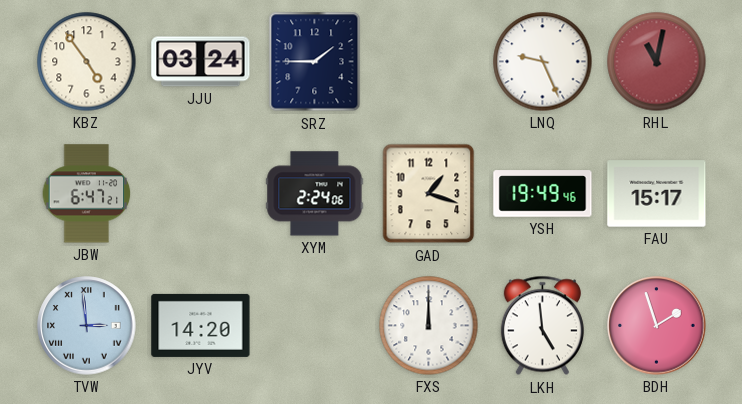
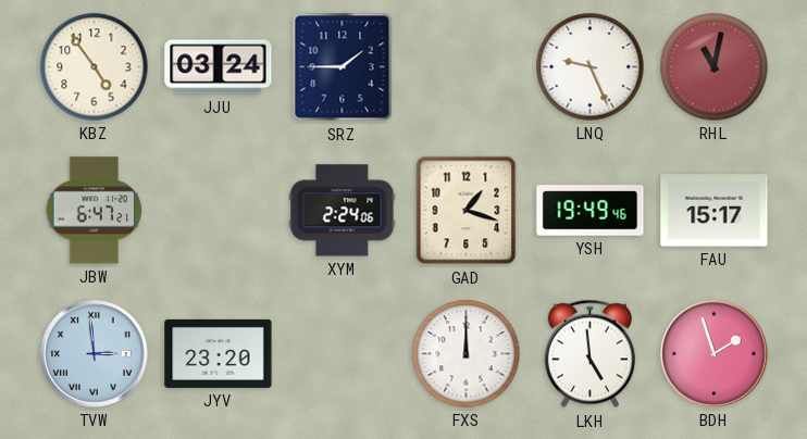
JYV: 14:20 -> 23:20
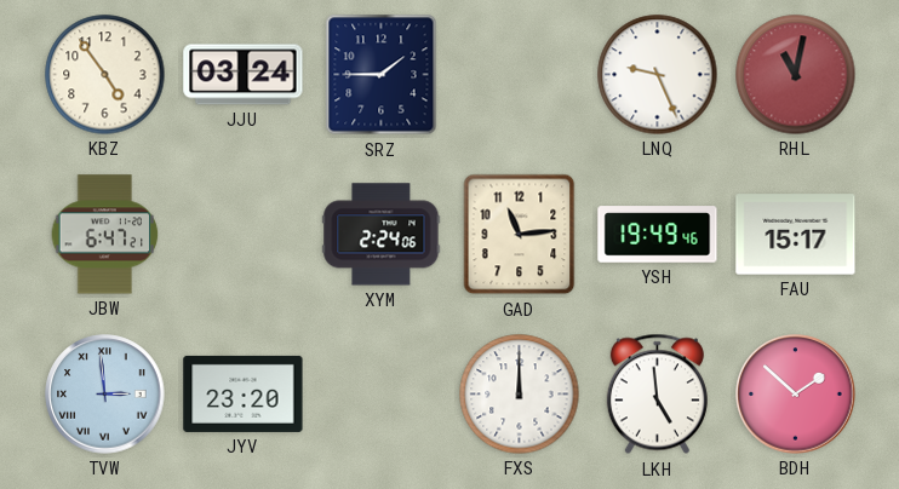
GAD: 1:18 -> 11:14
BDH: 1:57 -> 1:52
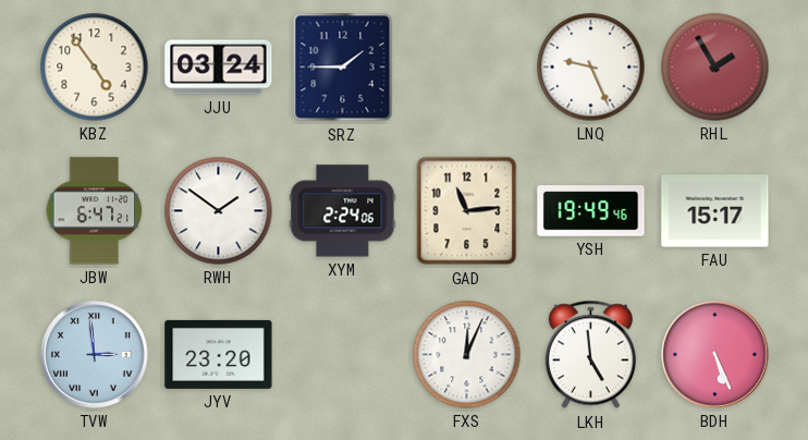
RHL: 11:02 -> 1:55
RWH: none -> 1:51
FXS: 12:00 -> 12:04
BDH: 1:52 -> 5:26
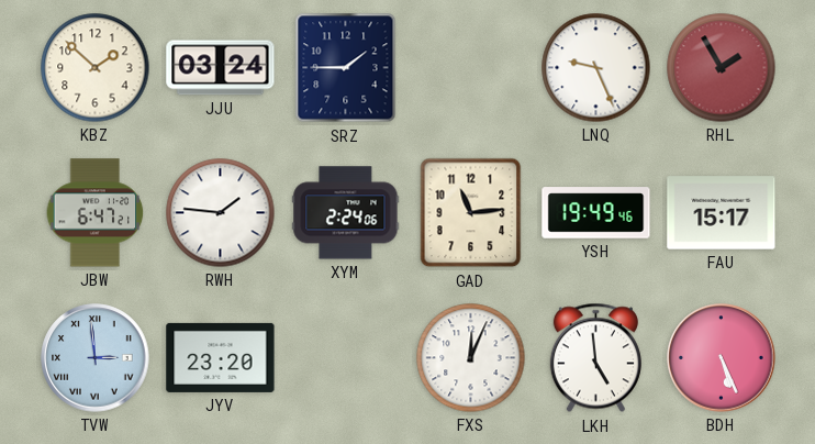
KBZ: 4:54 -> 1:52
RWH: 1:51 -> 1:46
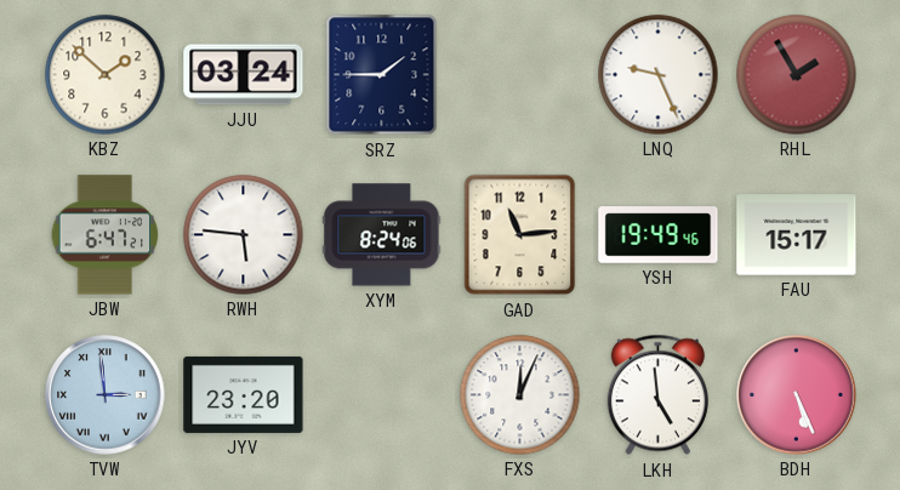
RWH: 1:46 -> 5:46
XYM: 2:24 -> 8:24
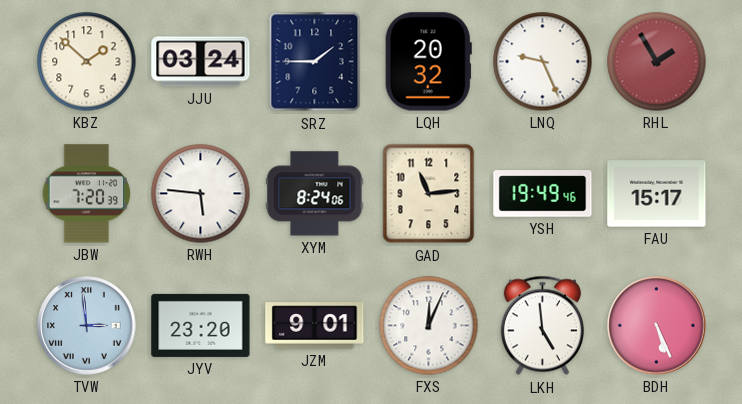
LQH: none -> 20:32
JBW: 6:47 -> 7:20
JZM: none -> 9:01
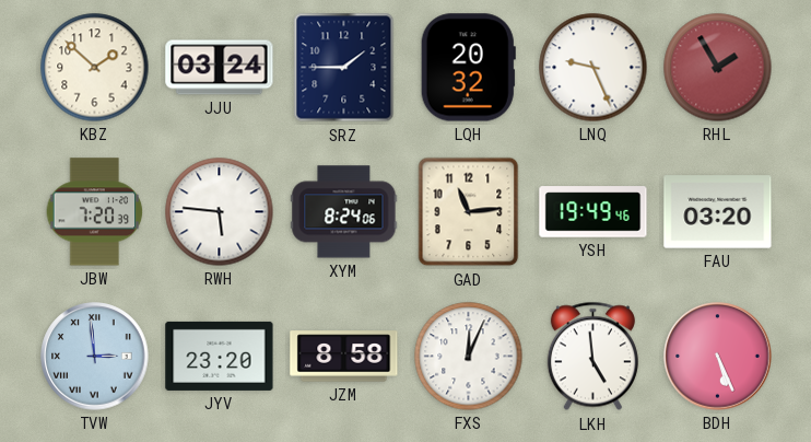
FAU: 15:17 -> 03:20
JZM: 9:01 -> 8:58
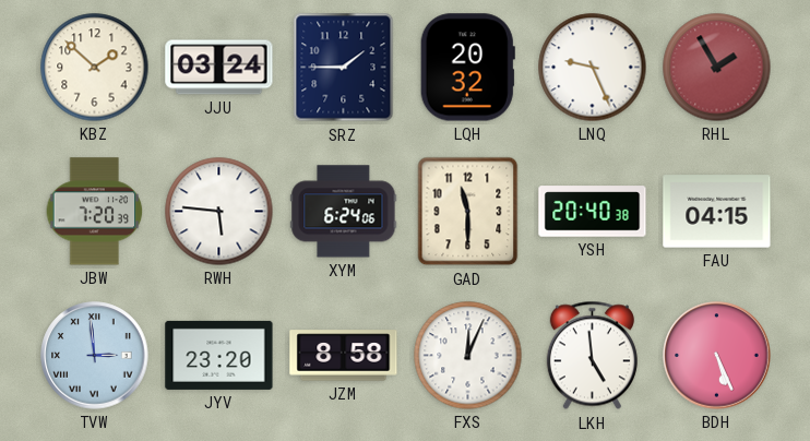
XYM: 8:24 -> 6:24
GAD: 11:14 -> 11:30
YSH: 19:49 -> 20:40
FAU: 03:20 -> 04:15
